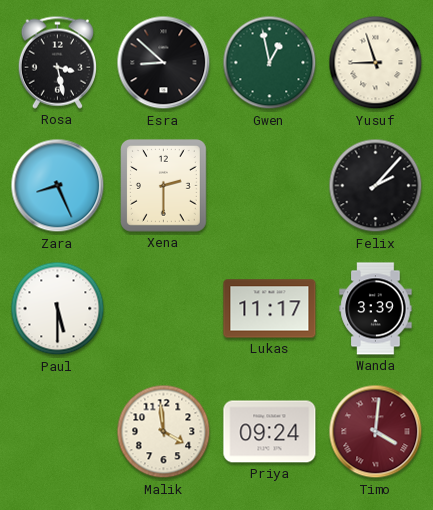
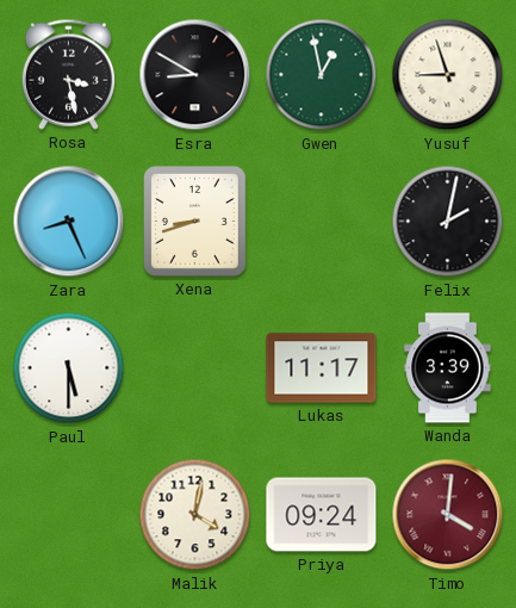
Esra: 8:52 -> 8:50
Xena: 2:30 -> 8:42
Felix: 2:07 -> 2:02
Malik: 3:59 -> 4:02
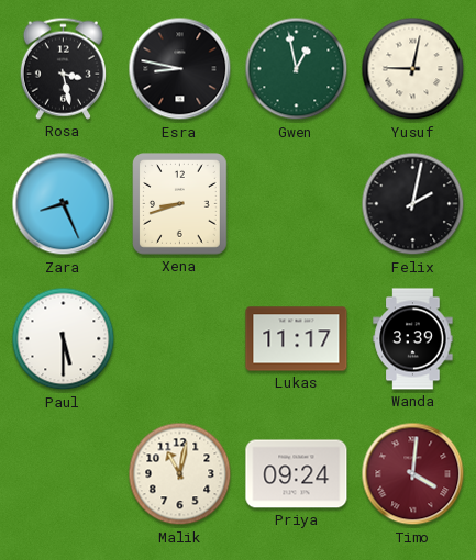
Esra: 8:50 -> 8:47
Yusuf: 8:57 -> 9:02
Malik: 4:02 -> 11:02
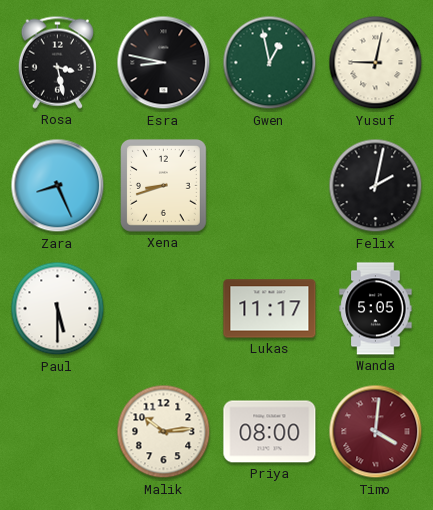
Wanda: 3:39 -> 5:05
Malik: 11:02 -> 10:14
Priya: 09:24 -> 08:00
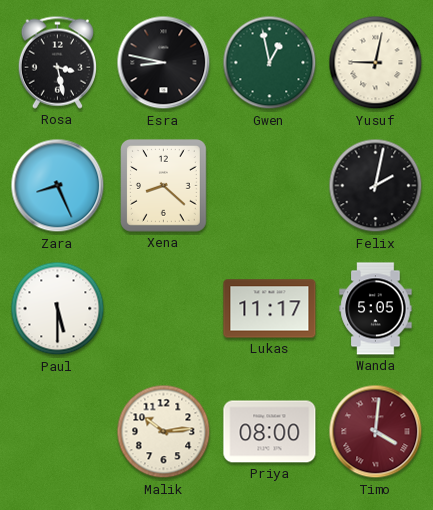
Xena: 8:42 -> 8:22
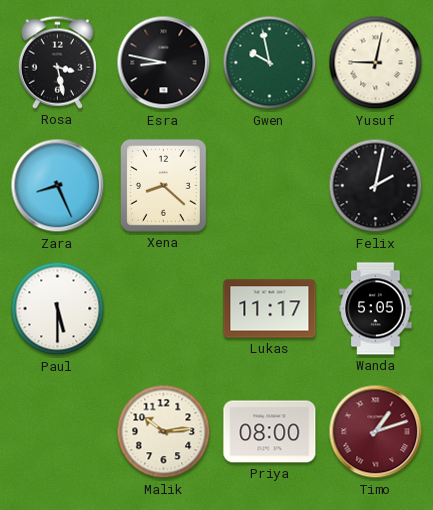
Gwen: 12:58 -> 9:58
Timo: 4:01 -> 1:12
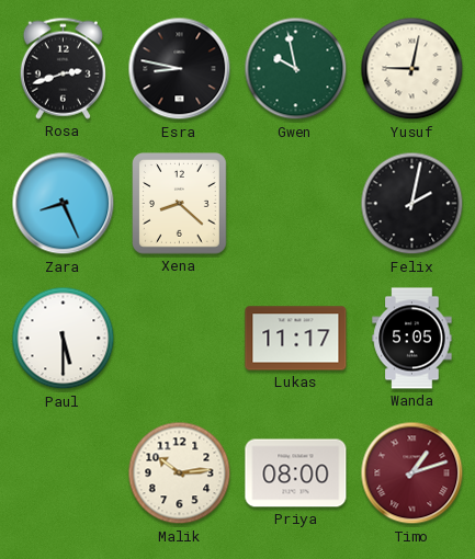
Rosa: 3:28 -> 2:42
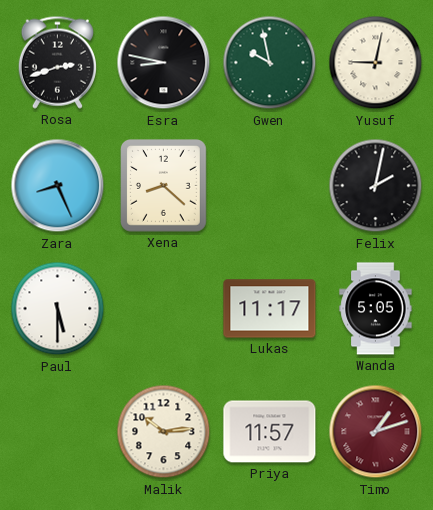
Priya: 08:00 -> 11:57
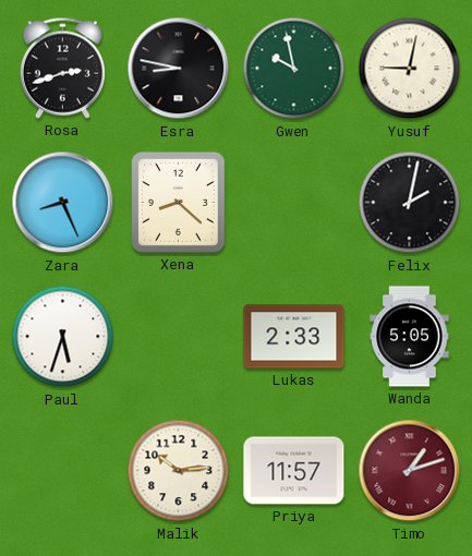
Paul: 5:30 -> 5:33
Lukas: 11:17 -> 2:33
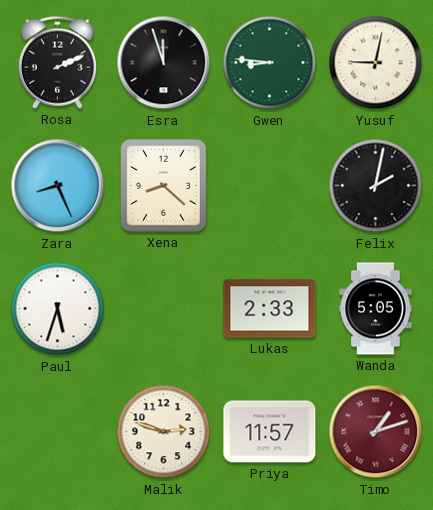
Rosa: 2:42 -> 2:11
Esra: 8:47 -> 11:57
Gwen: 9:58 -> 8:46
Malik: 10:14 -> 2:48
